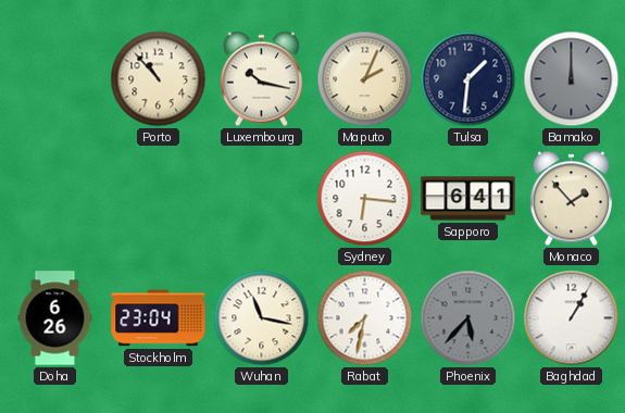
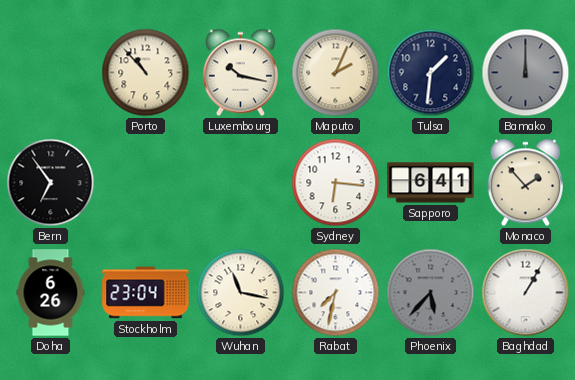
Bern: none -> 6:54
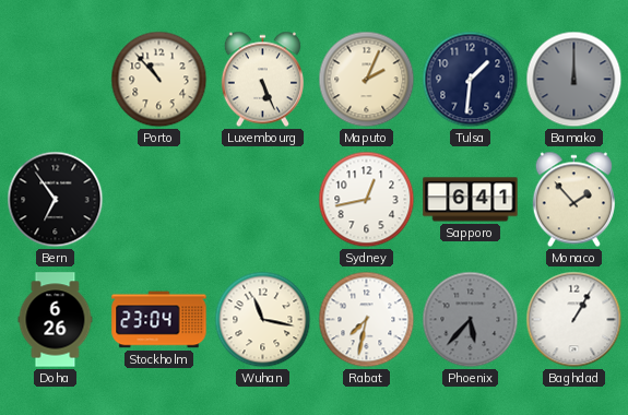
Luxembourg: 10:17 -> 5:26
Sydney: 6:16 -> 12:43
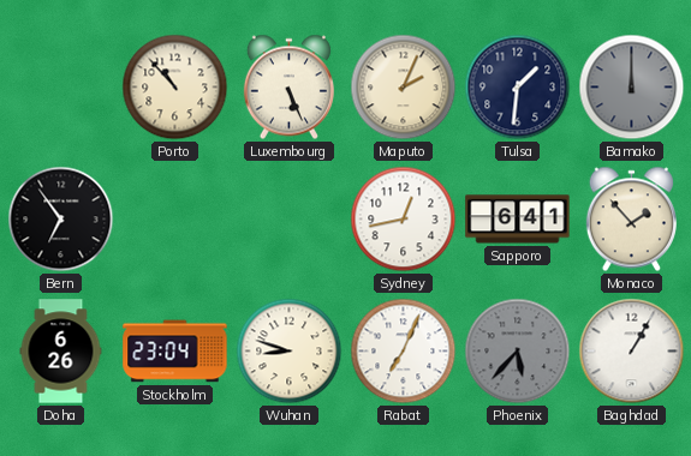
Wuhan: 11:17 -> 8:48
Rabat: 7:32 -> 7:04
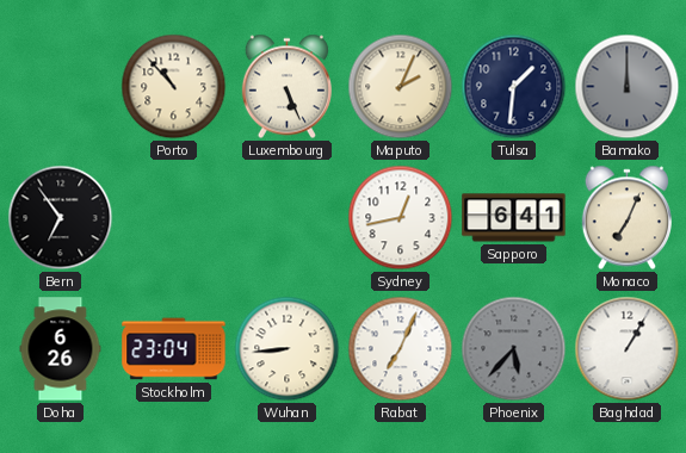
Monaco: 1:53 -> 7:04
Wuhan: 8:48 -> 8:44
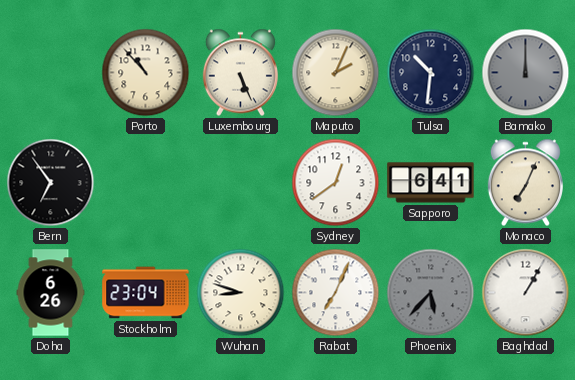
Tulsa: 1:31 -> 10:31
Sydney: 12:43 -> 12:39
Wuhan: 8:44 -> 8:48
